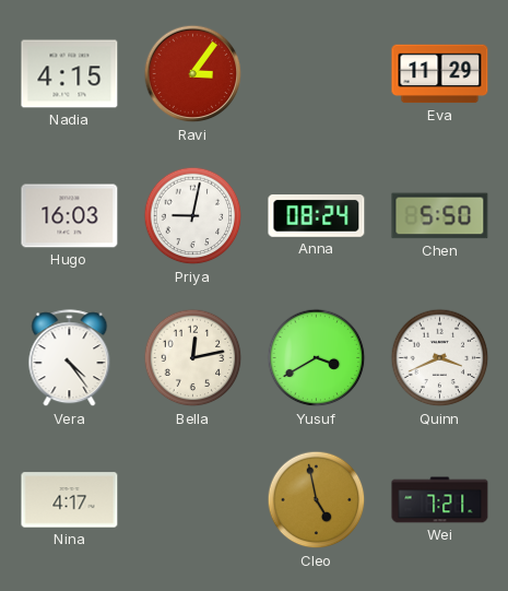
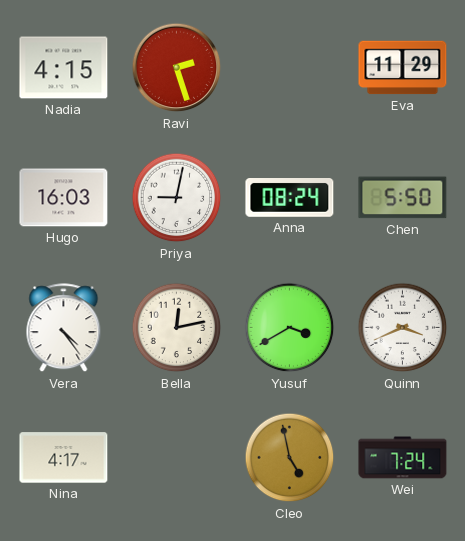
Ravi: 3:06 -> 2:27
Wei: 7:21 -> 7:24
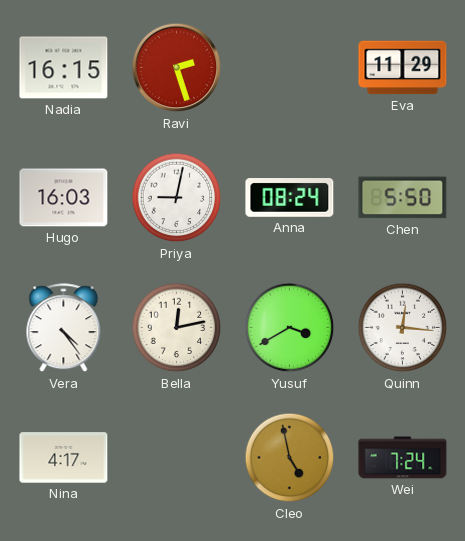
Nadia: 4:15 -> 16:15
Quinn: 3:41 -> 12:16
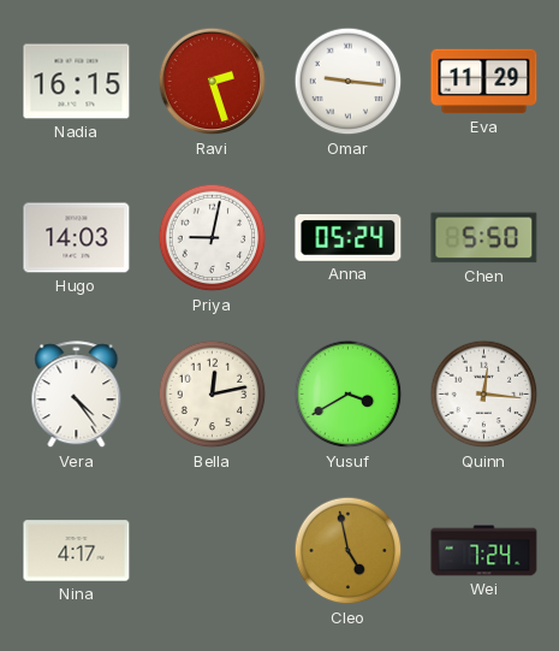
Omar: none -> 9:16
Hugo: 16:03 -> 14:03
Anna: 08:24 -> 05:24
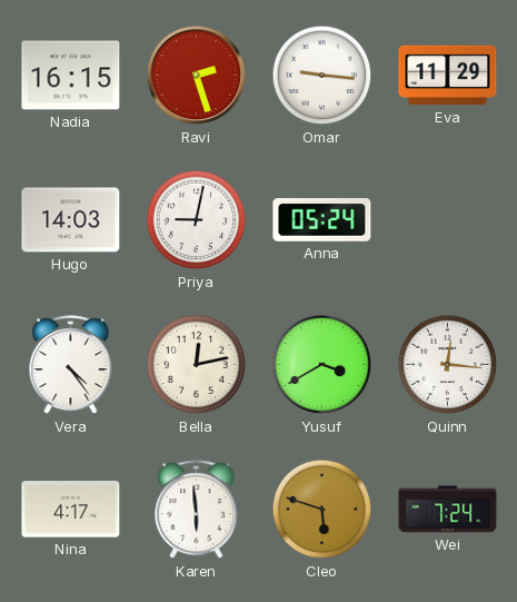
Chen: 5:50 -> none
Karen: none -> 5:59
Cleo: 4:58 -> 5:48
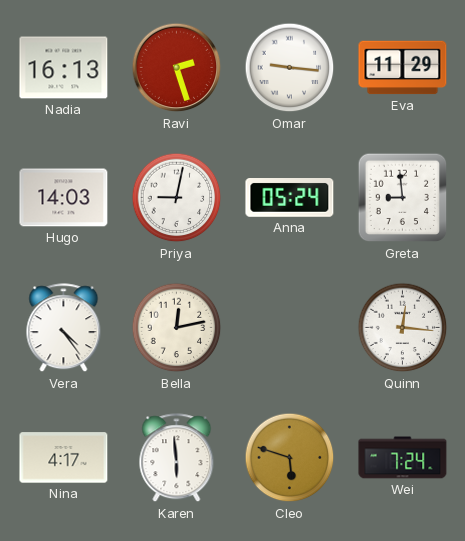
Nadia: 16:15 -> 16:13
Greta: none -> 8:59
Yusuf: 3:40 -> none
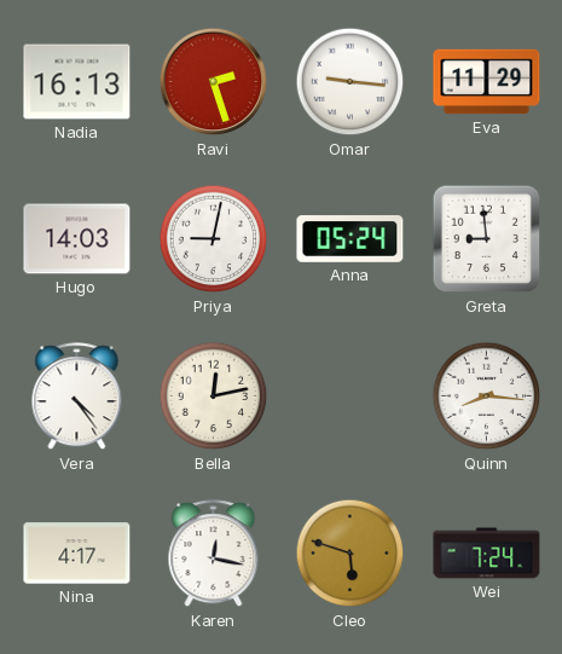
Quinn: 12:16 -> 8:16
Karen: 5:59 -> 12:17
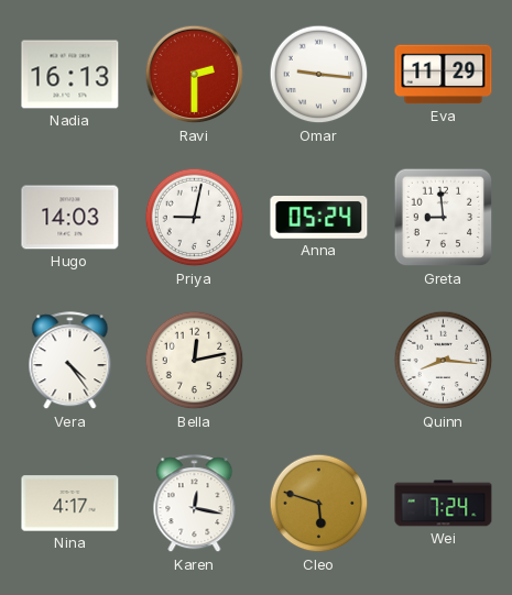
Ravi: 2:27 -> 2:30
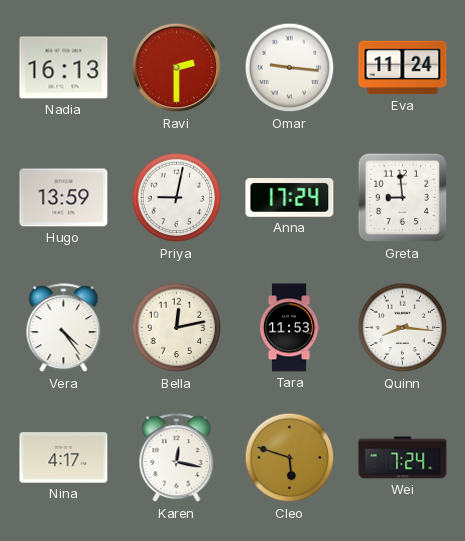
Eva: 11:29 -> 11:24
Hugo: 14:03 -> 13:59
Anna: 05:24 -> 17:24
Tara: none -> 11:53
